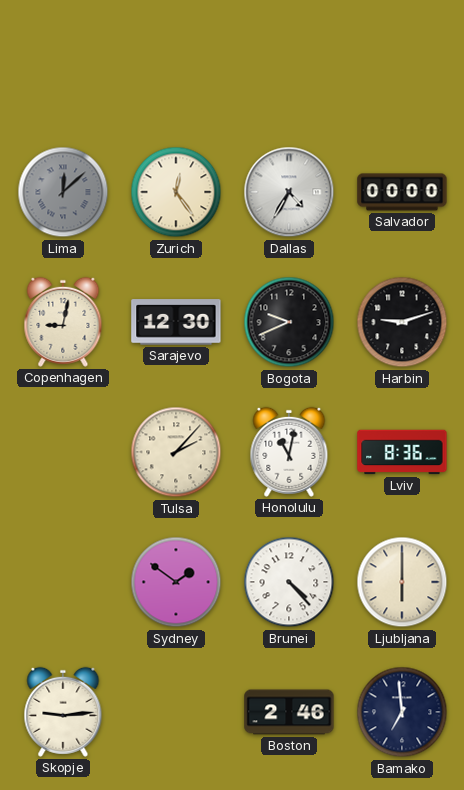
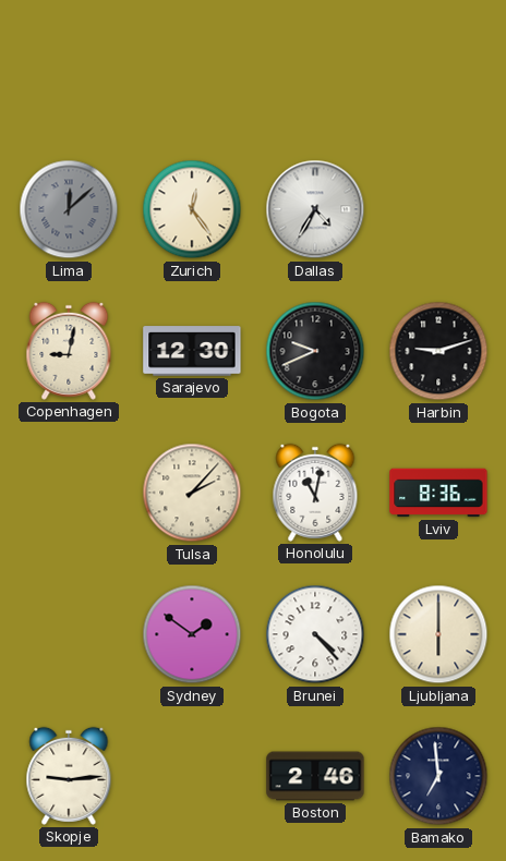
Salvador: 00:00 -> none
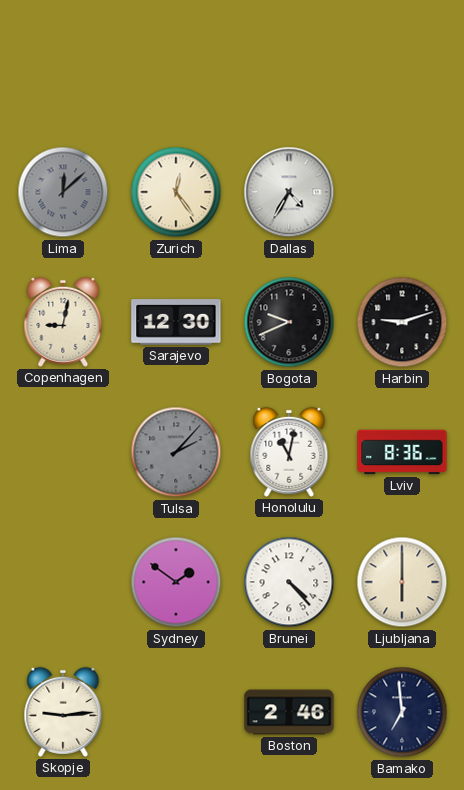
Tulsa dial: cream -> grey
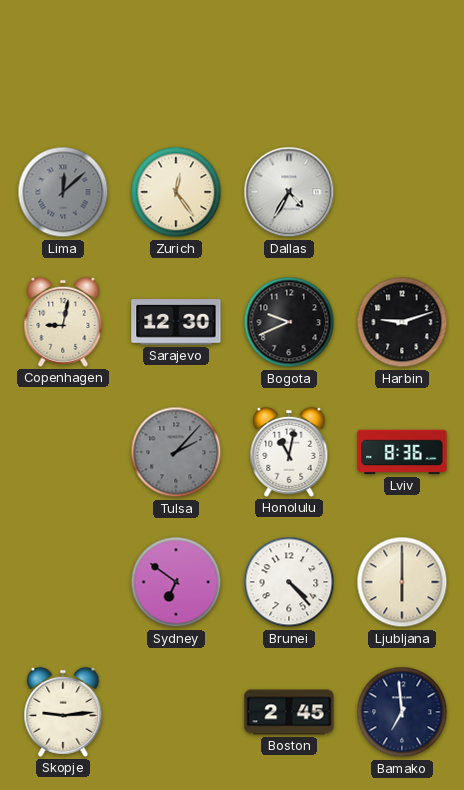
Sydney: 1:51 -> 6:51
Boston: 2:46 -> 2:45
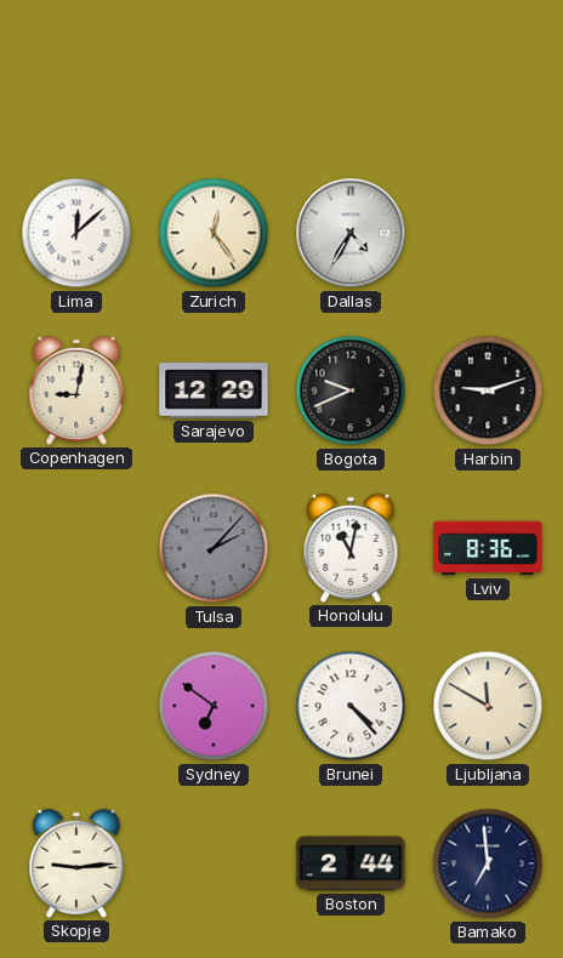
Lima dial: grey -> white
Sarajevo: 12:30 -> 12:29
Ljubljana: 6:00 -> 11:50
Boston: 2:45 -> 2:44
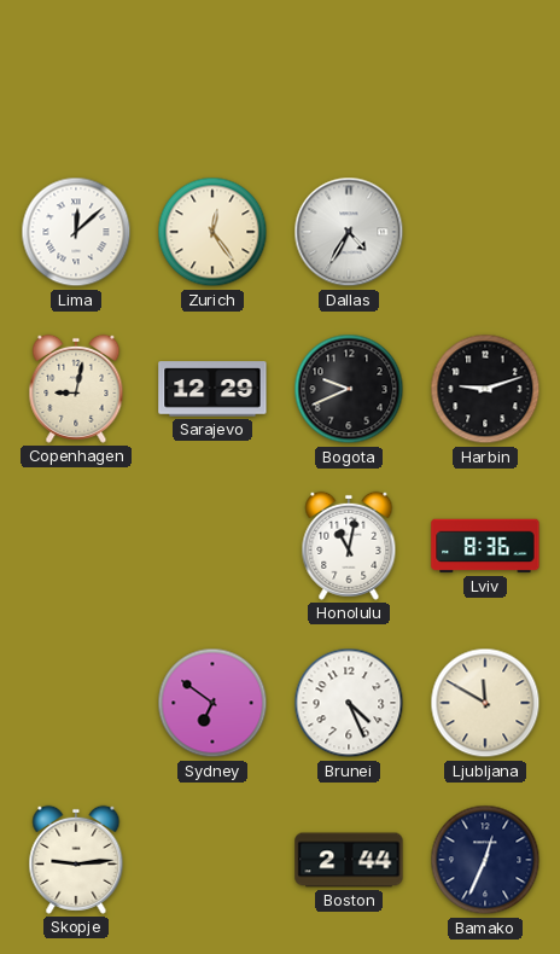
Tulsa: 2:07 -> none
Brunei: 4:23 -> 4:26
Bamako: 6:59 -> 12:34
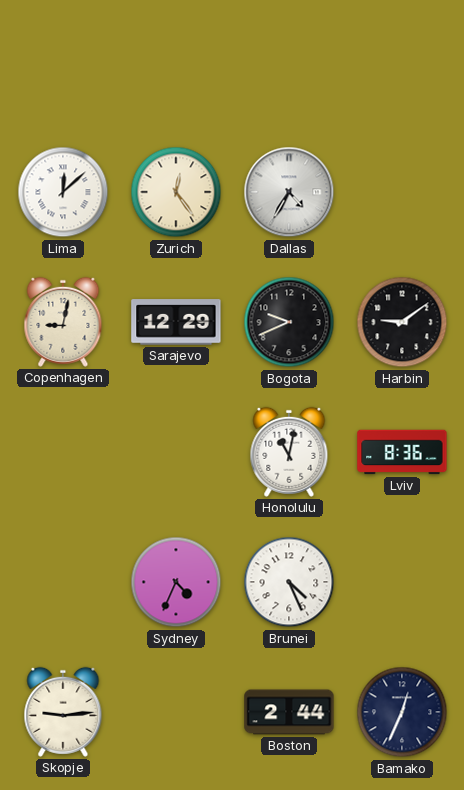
Harbin: 9:12 -> 9:09
Sydney: 6:51 -> 4:34
Ljubljana: 11:50 -> none
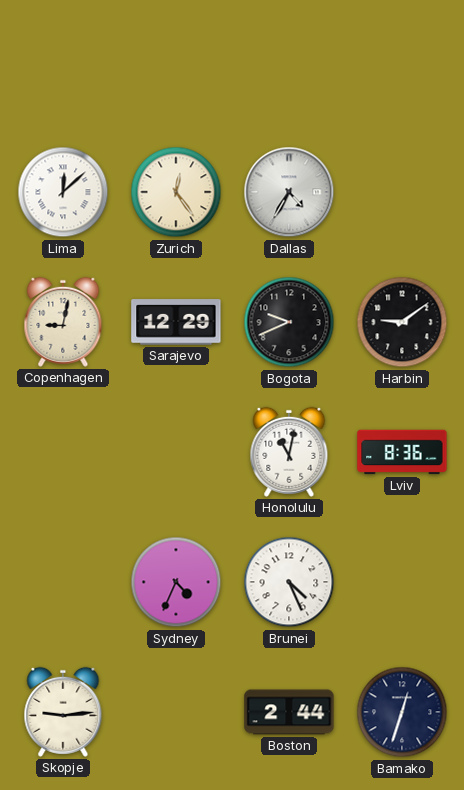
Bamako: 12:34 -> 12:33
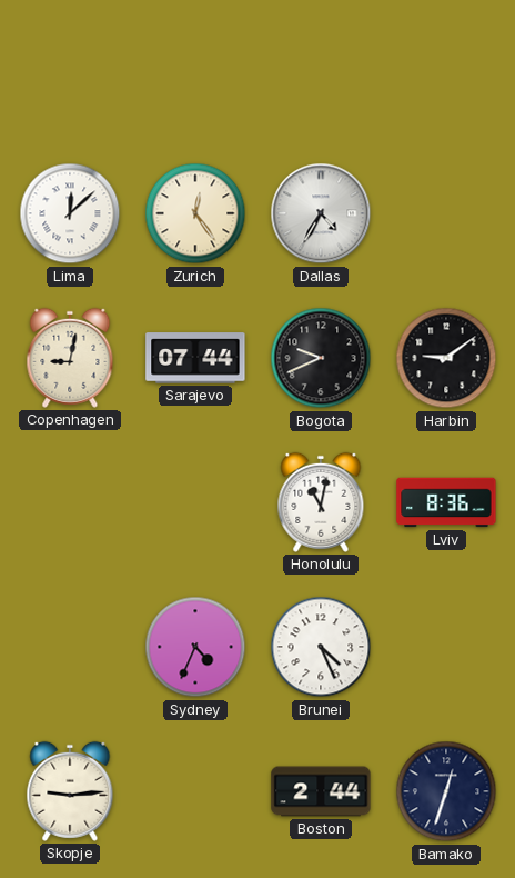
Sarajevo: 12:29 -> 07:44
